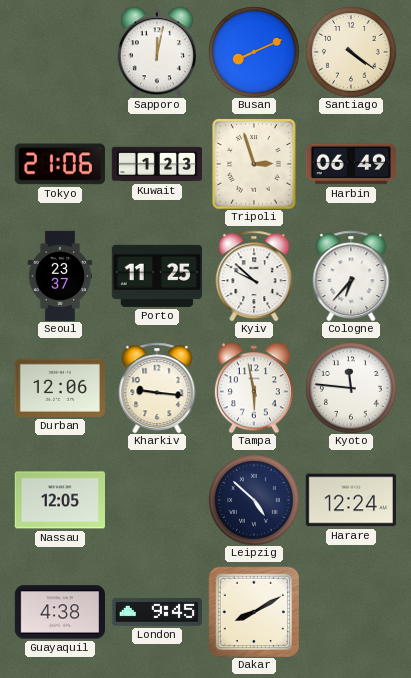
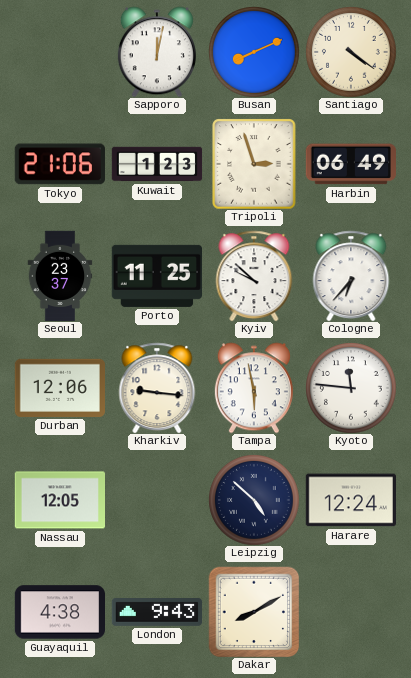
London: 9:45 -> 9:43
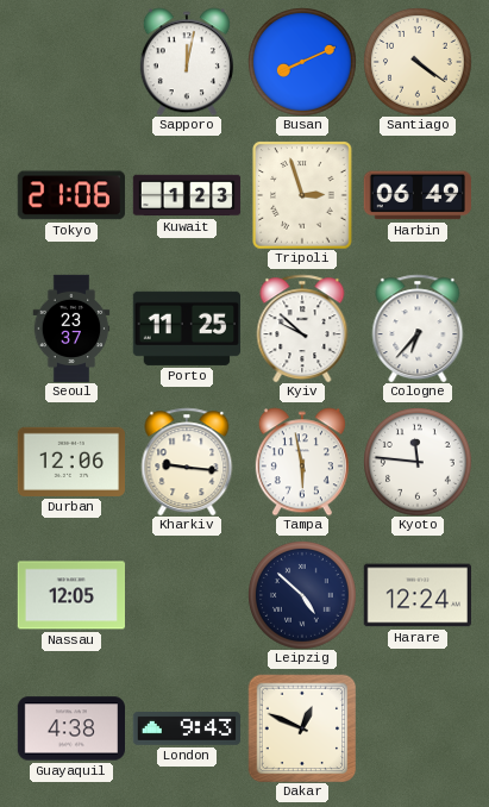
Dakar: 8:10 -> 12:49
